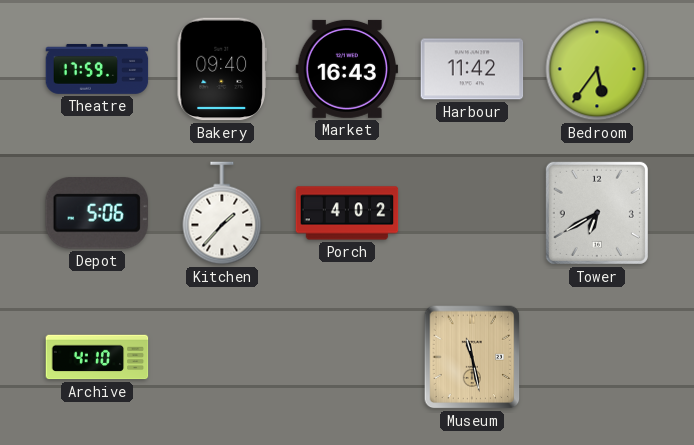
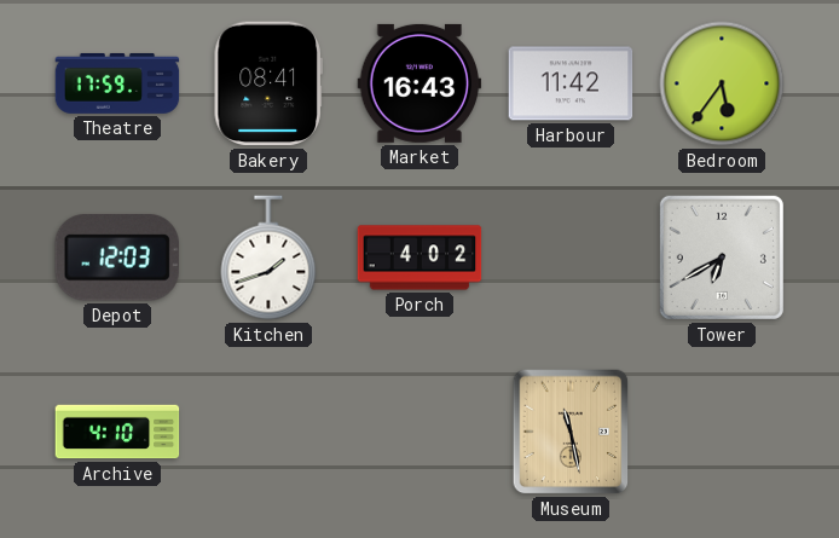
Bakery: 09:40 -> 08:41
Depot: 5:06 -> 12:03
Kitchen: 1:37 -> 1:42
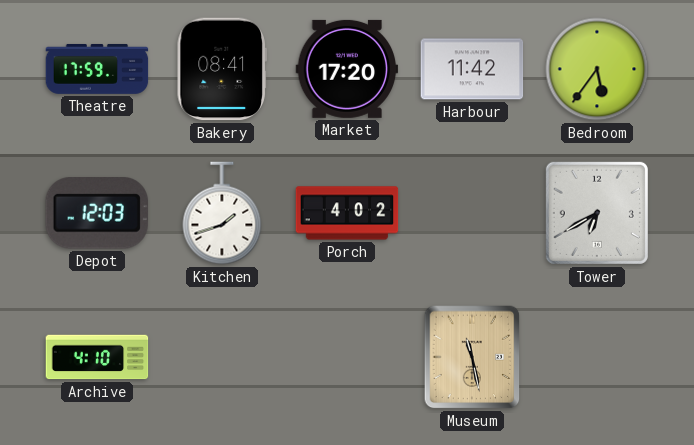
Market: 16:43 -> 17:20
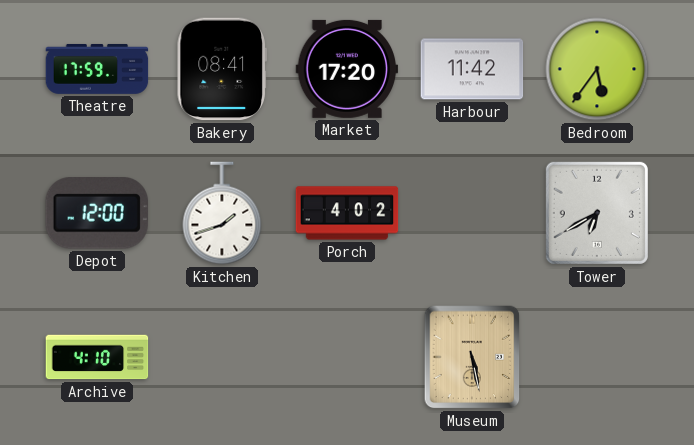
Depot: 12:03 -> 12:00
Museum: 11:28 -> 5:28
